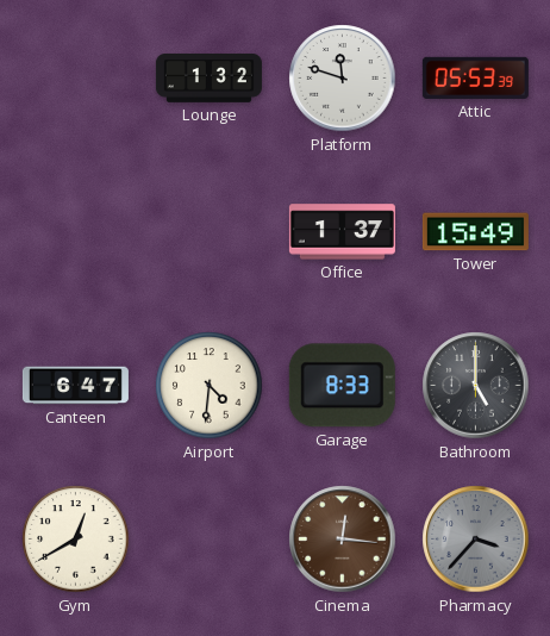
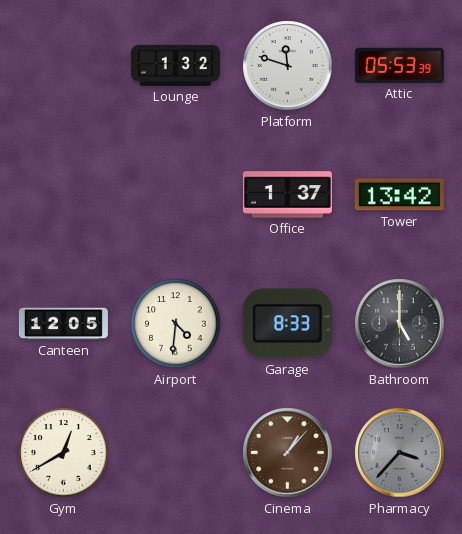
Tower: 15:49 -> 13:42
Canteen: 6:47 -> 12:05
Cinema: 12:16 -> 1:07
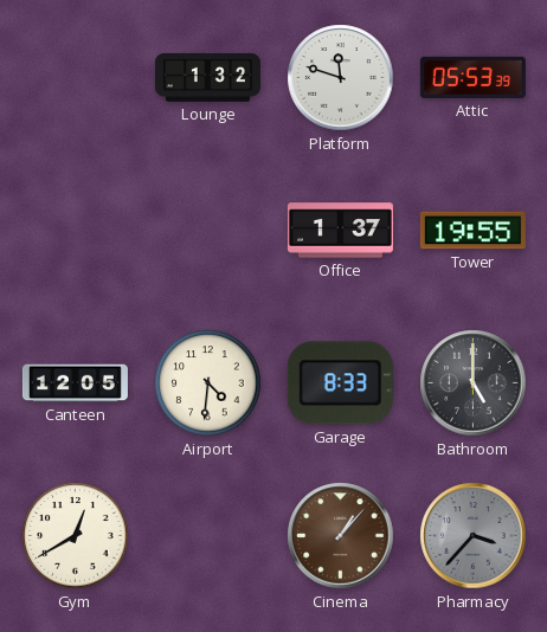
Tower: 13:42 -> 19:55
